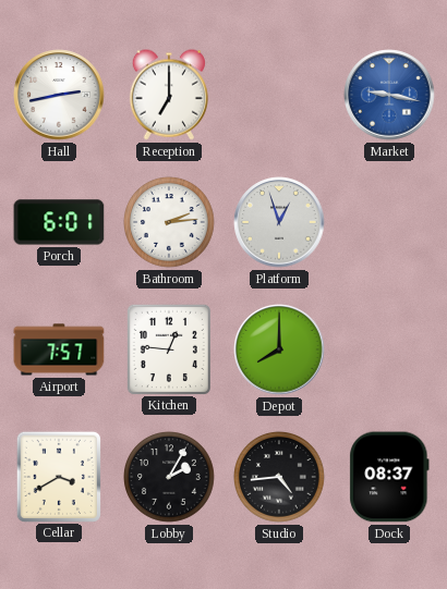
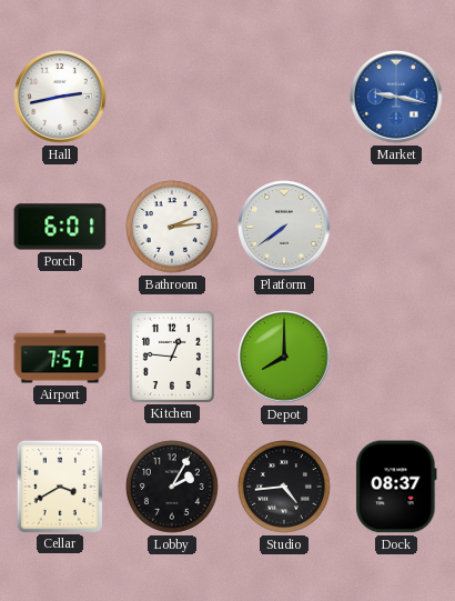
Reception: 7:00 -> none
Platform: 12:57 -> 7:39
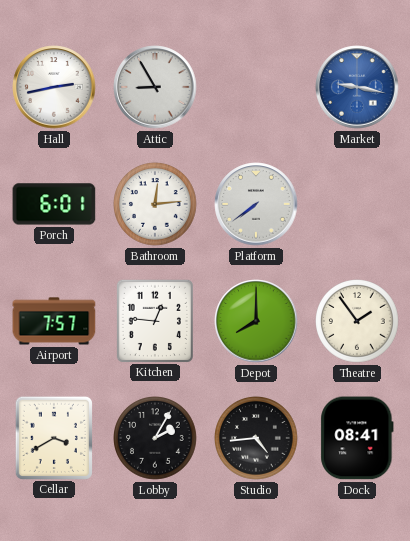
Attic: none -> 8:55
Bathroom: 2:14 -> 12:14
Theatre: none -> 1:54
Dock: 08:37 -> 08:41
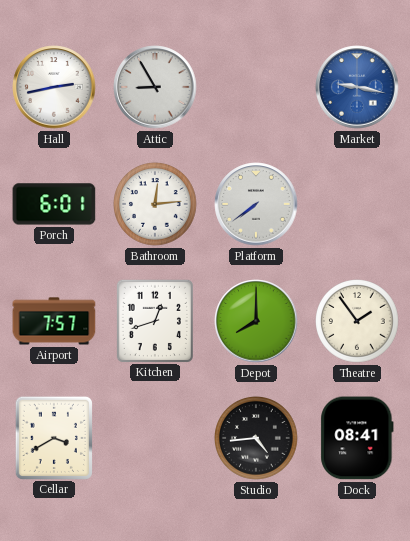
Kitchen: 12:46 -> 12:42
Lobby: 2:05 -> none
